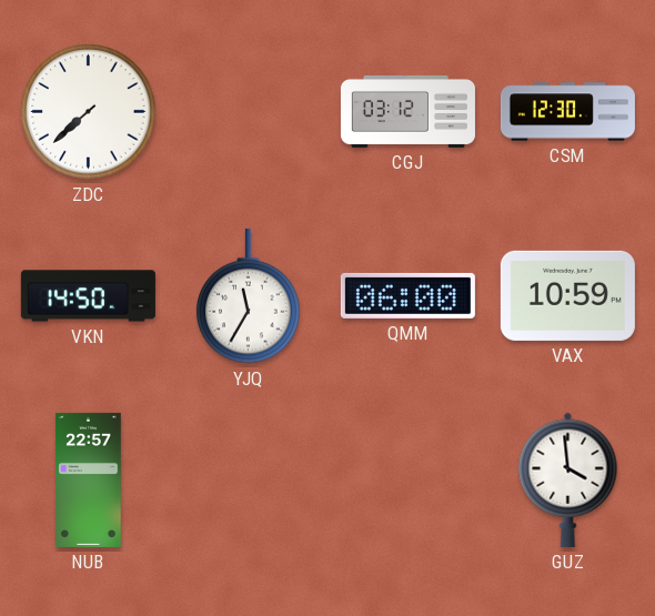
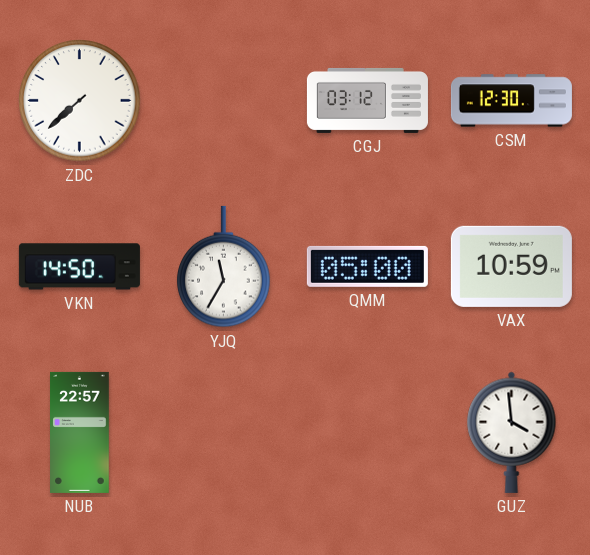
QMM: 06:00 -> 05:00
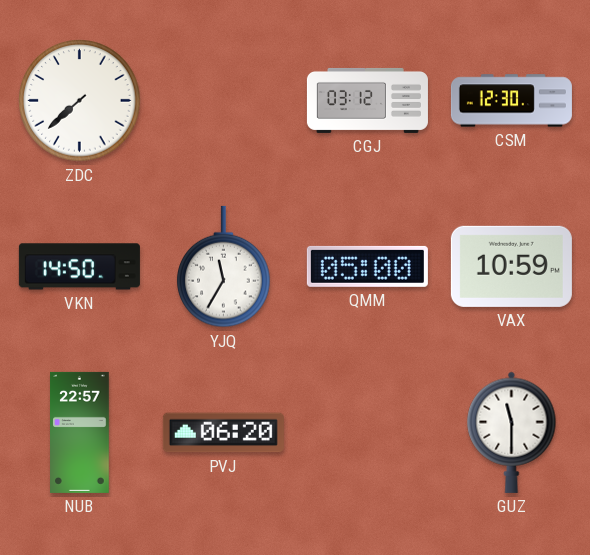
PVJ: none -> 06:20
GUZ: 3:59 -> 11:30
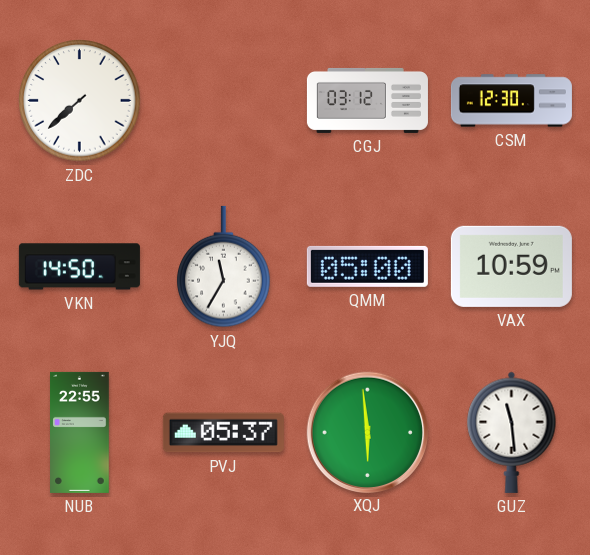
NUB: 22:57 -> 22:55
PVJ: 06:20 -> 05:37
XQJ: none -> 5:59
GUZ: 11:30 -> 11:29
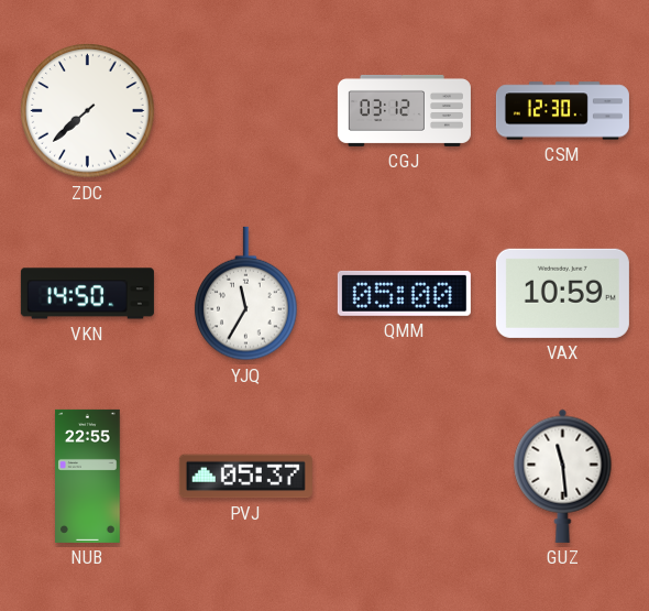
XQJ: 5:59 -> none
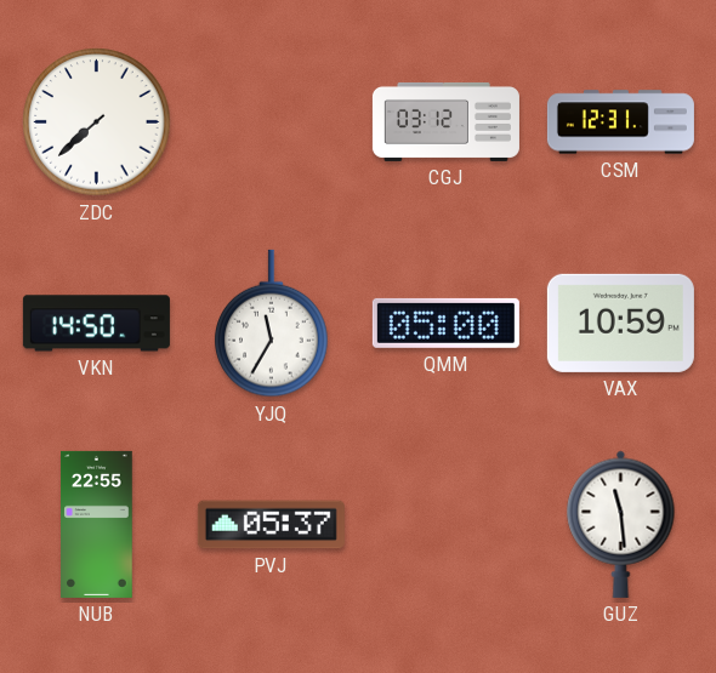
CSM: 12:30 -> 12:31
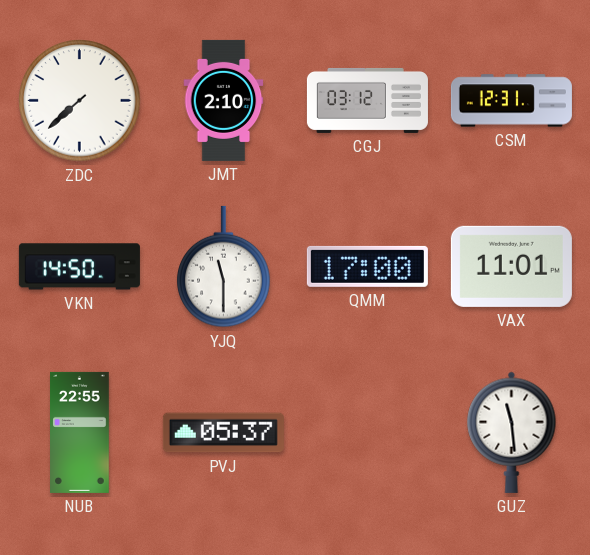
JMT: none -> 2:10
YJQ: 11:35 -> 11:30
QMM: 05:00 -> 17:00
VAX: 10:59 -> 11:01
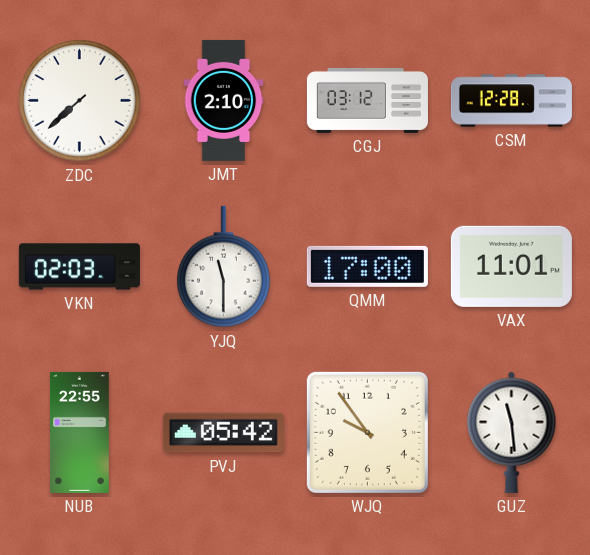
CSM: 12:31 -> 12:28
VKN: 14:50 -> 02:03
PVJ: 05:37 -> 05:42
WJQ: none -> 9:54
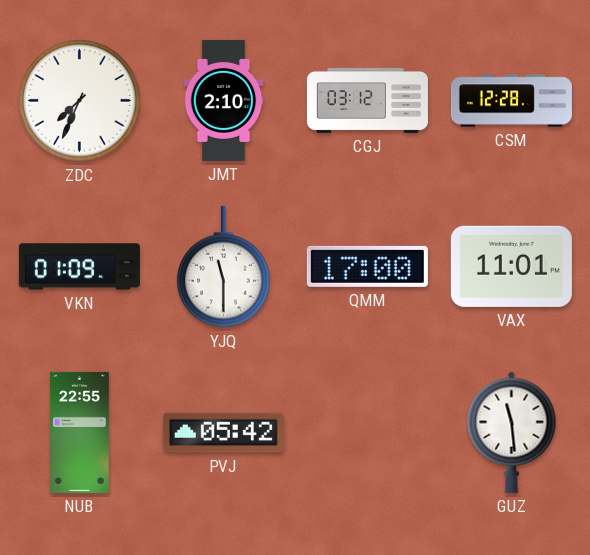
ZDC: 7:38 -> 7:34
VKN: 02:03 -> 01:09
WJQ: 9:54 -> none
